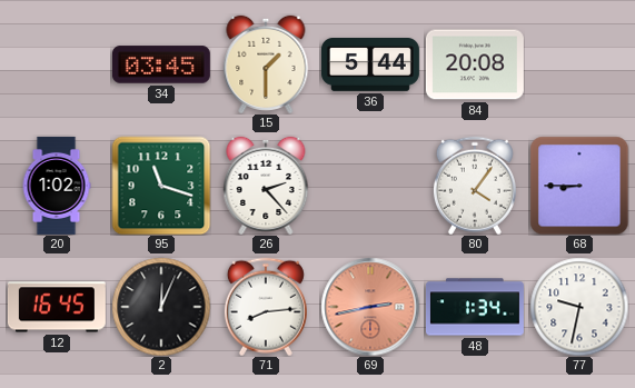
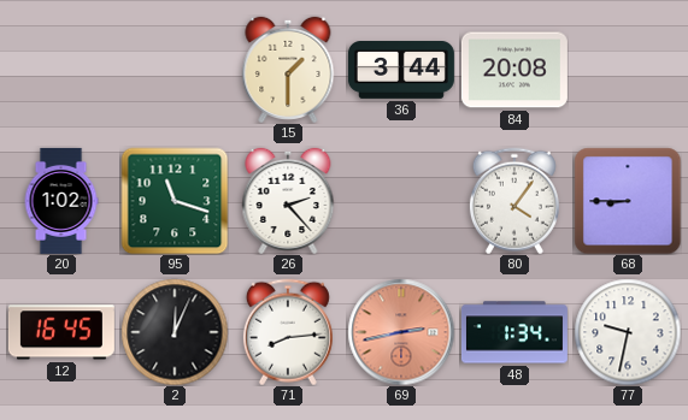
34: 03:45 -> none
36: 5:44 -> 3:44
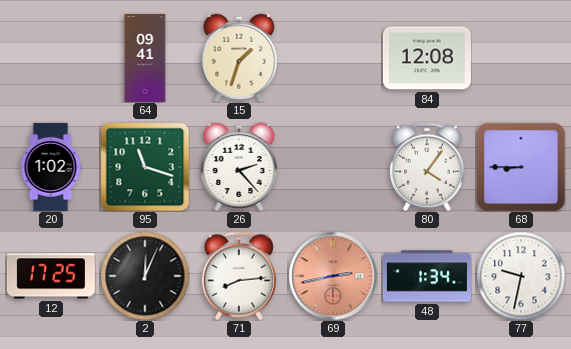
64: none -> 09:41
15: 1:30 -> 1:33
36: 3:44 -> none
84: 20:08 -> 12:08
12: 16:45 -> 17:25
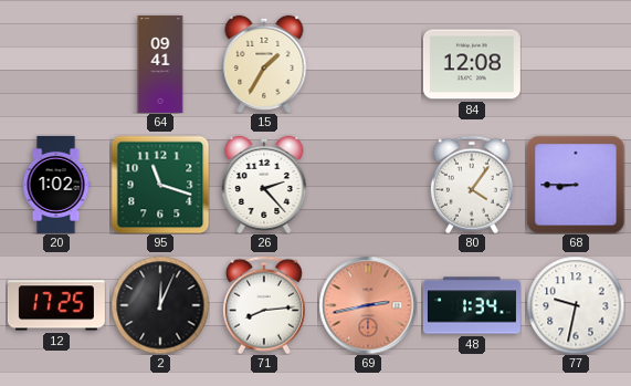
15: 1:33 -> 1:35
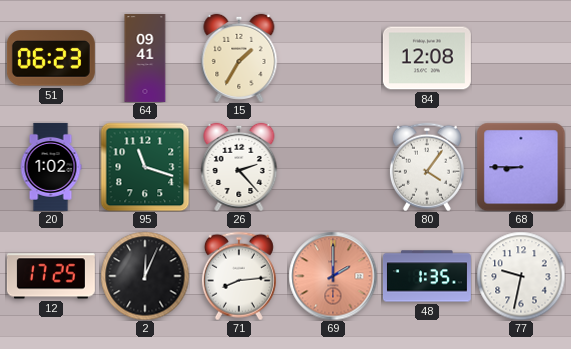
51: none -> 06:23
69: 2:43 -> 2:00
48: 1:34 -> 1:35
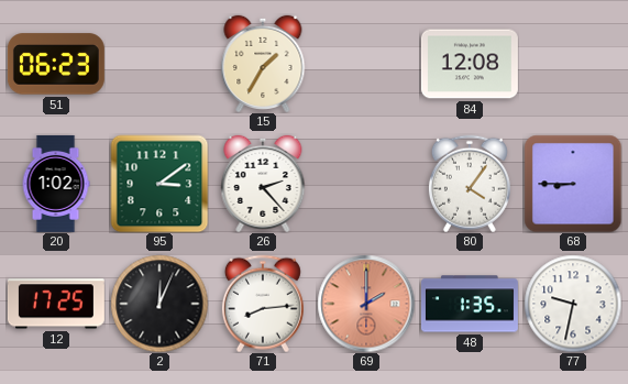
64: 09:41 -> none
95: 11:18 -> 3:09
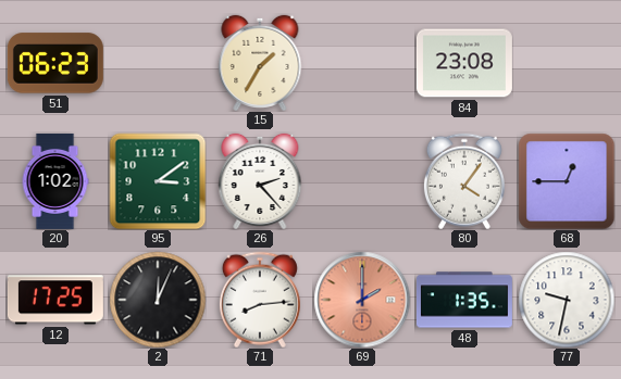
84: 12:08 -> 23:08
68: 8:45 -> 12:45
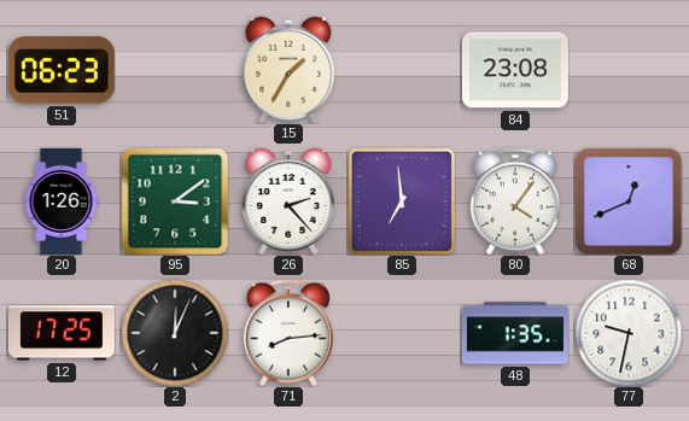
20: 1:02 -> 1:26
85: none -> 6:59
68: 12:45 -> 12:41
69: 2:00 -> none
